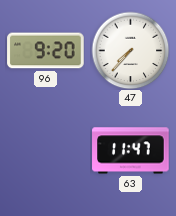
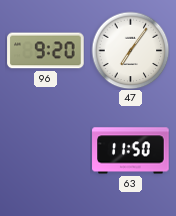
47: 7:37 -> 7:06
63: 11:47 -> 11:50
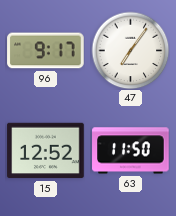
96: 9:20 -> 9:17
15: none -> 12:52
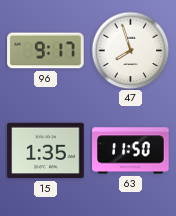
47: 7:06 -> 7:57
15: 12:52 -> 1:35
